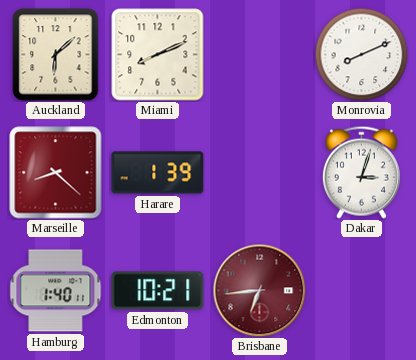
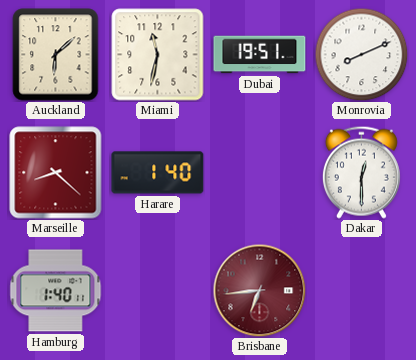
Miami: 8:11 -> 11:32
Dubai: none -> 19:51
Harare: 1:39 -> 1:40
Dakar: 3:03 -> 12:30
Edmonton: 10:21 -> none
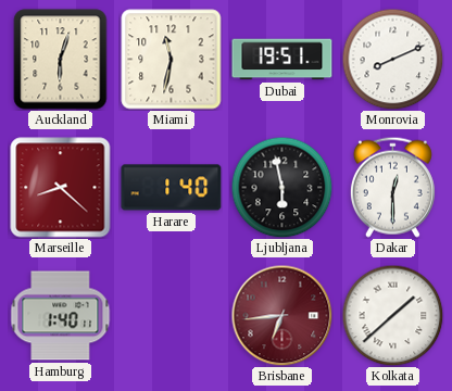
Auckland: 6:08 -> 6:03
Ljubljana: none -> 5:58
Kolkata: none -> 1:38
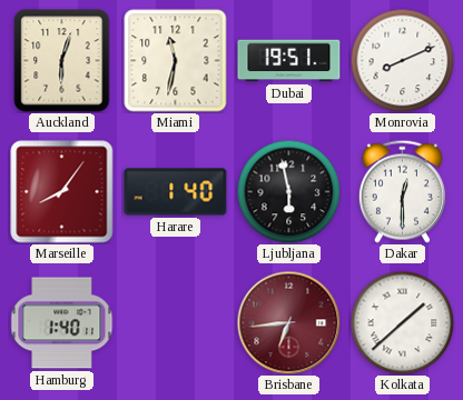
Marseille: 8:22 -> 8:06
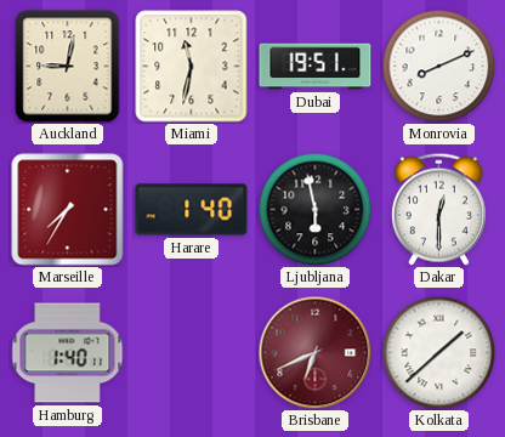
Auckland: 6:03 -> 9:02
Marseille: 8:06 -> 7:35
Brisbane: 6:44 -> 6:41
